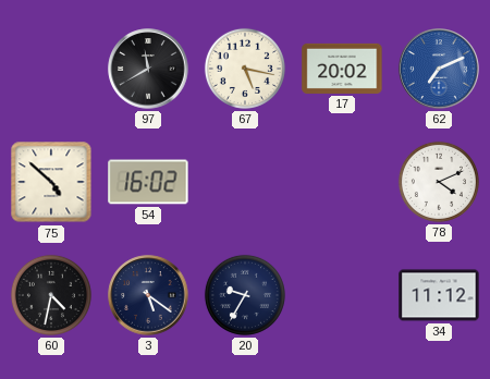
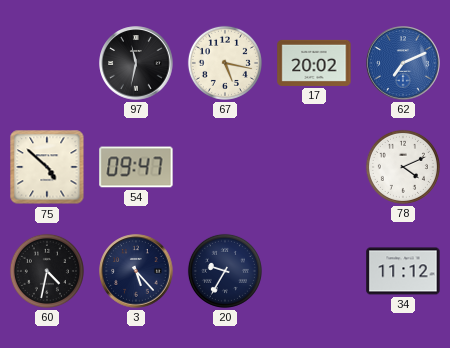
97: 11:40 -> 11:32
54: 16:02 -> 09:47
3: 5:21 -> 5:23
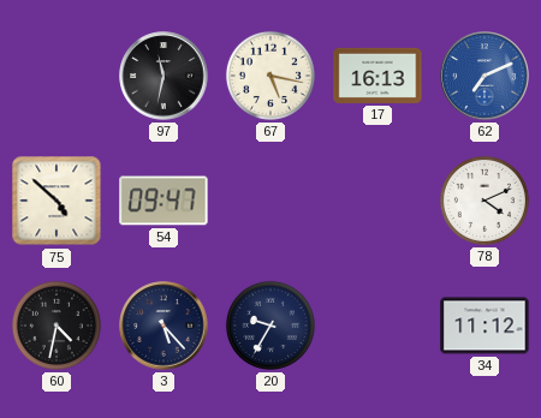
17: 20:02 -> 16:13
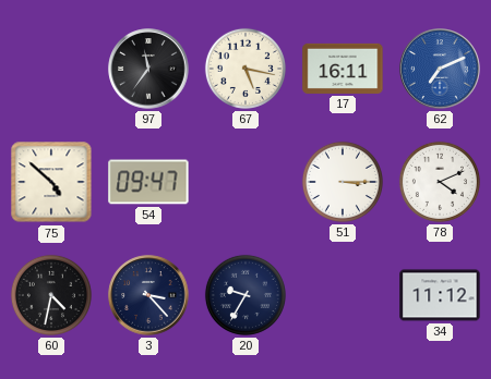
97: 11:32 -> 11:36
17: 16:13 -> 16:11
51: none -> 3:15
3: 5:23 -> 3:23
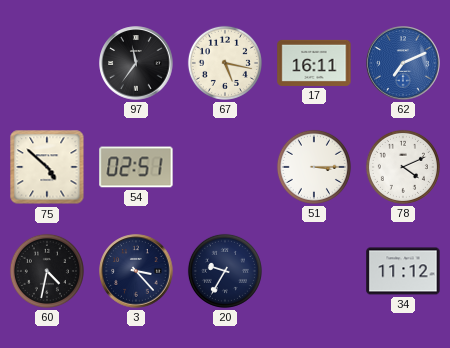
54: 09:47 -> 02:51
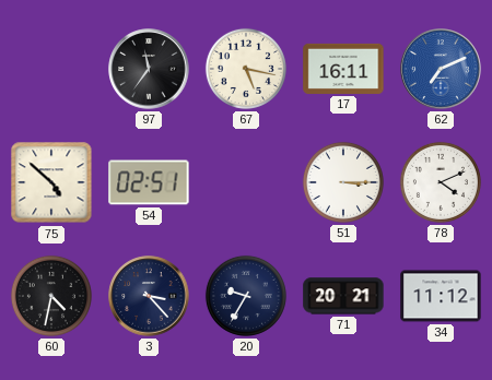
71: none -> 20:21
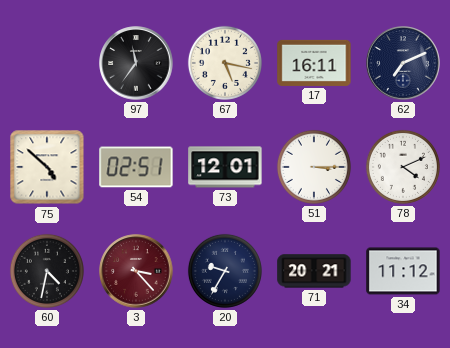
62 dial: blue -> navy
73: none -> 12:01
3 dial: navy -> burgundy
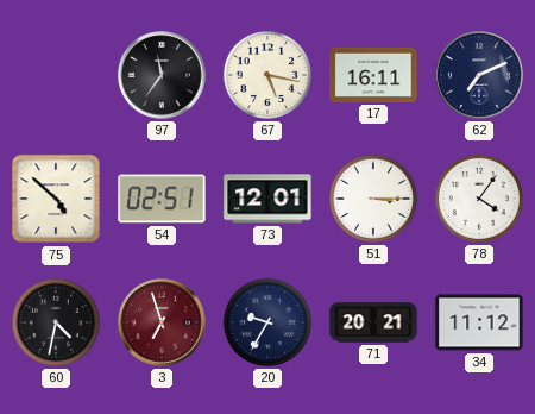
78: 4:11 -> 4:06
3: 3:23 -> 6:57
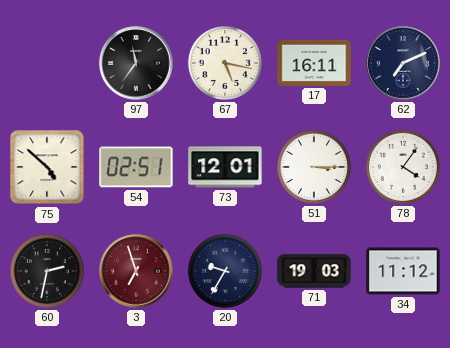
60: 4:32 -> 2:32
71: 20:21 -> 19:03
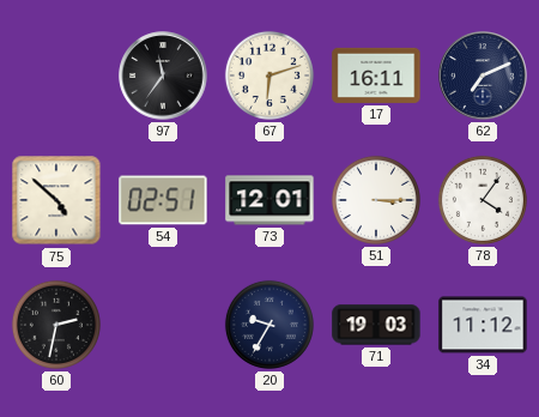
67: 5:17 -> 6:12
3: 6:57 -> none
